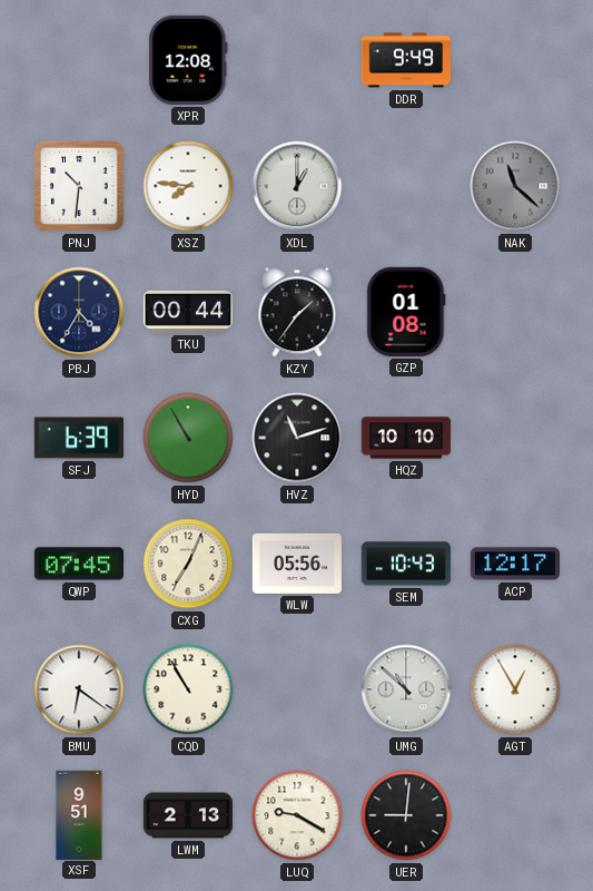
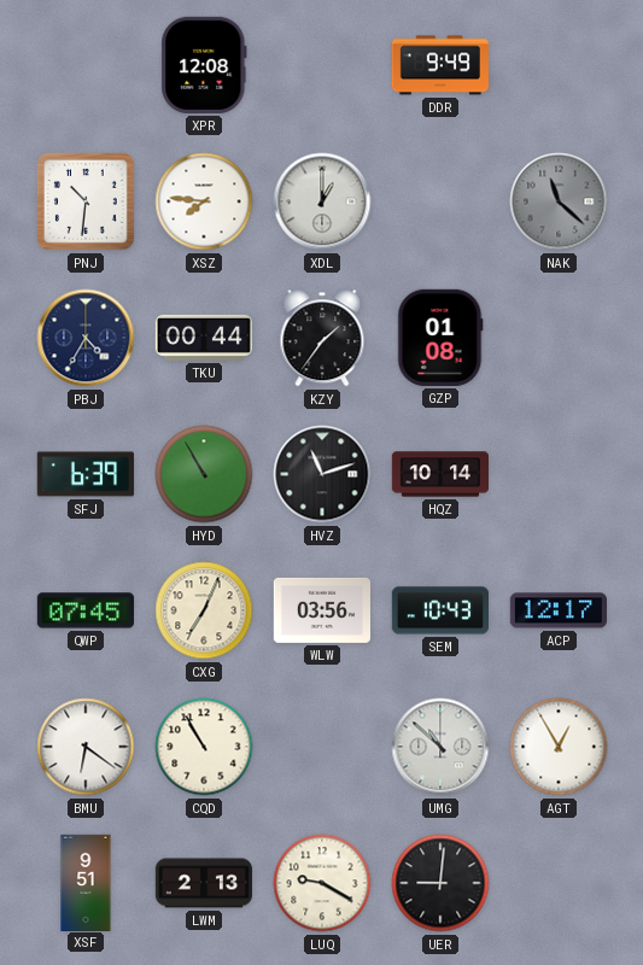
HQZ: 10:10 -> 10:14
WLW: 05:56 -> 03:56
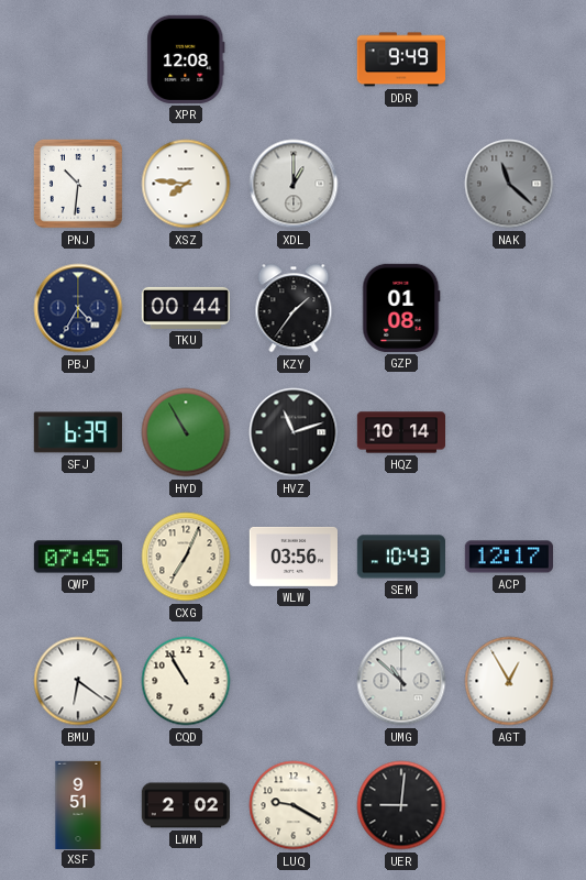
LWM: 2:13 -> 2:02
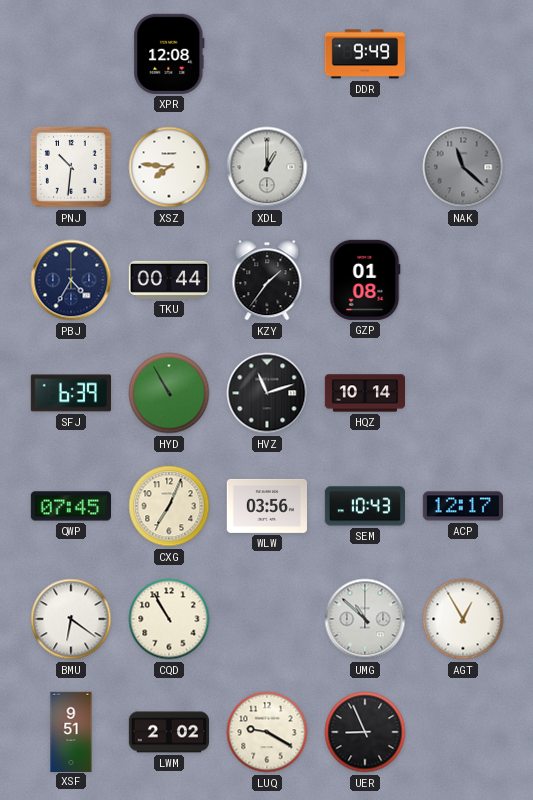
UER: 9:01 -> 8:56
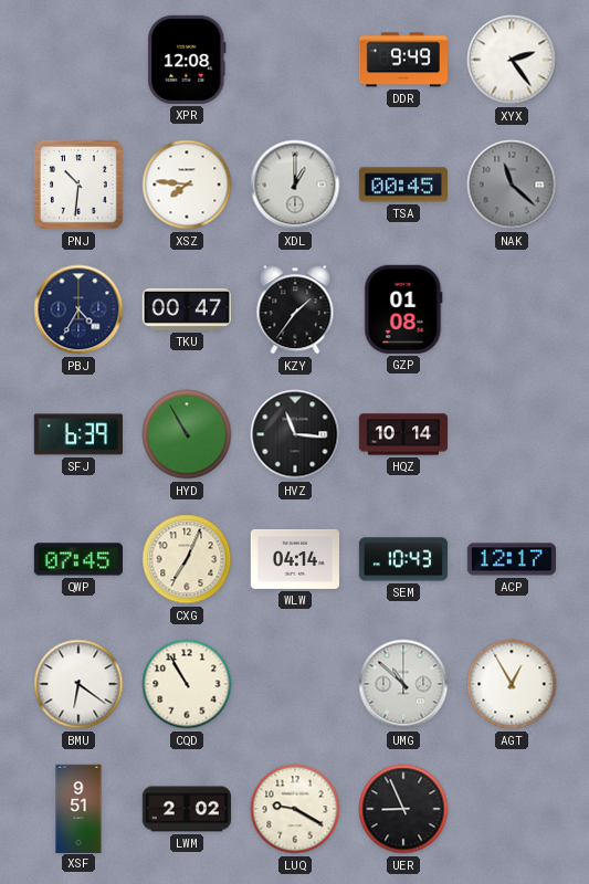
XYX: none -> 2:24
TSA: none -> 00:45
TKU: 00:44 -> 00:47
HVZ: 11:12 -> 11:16
WLW: 03:56 -> 04:14
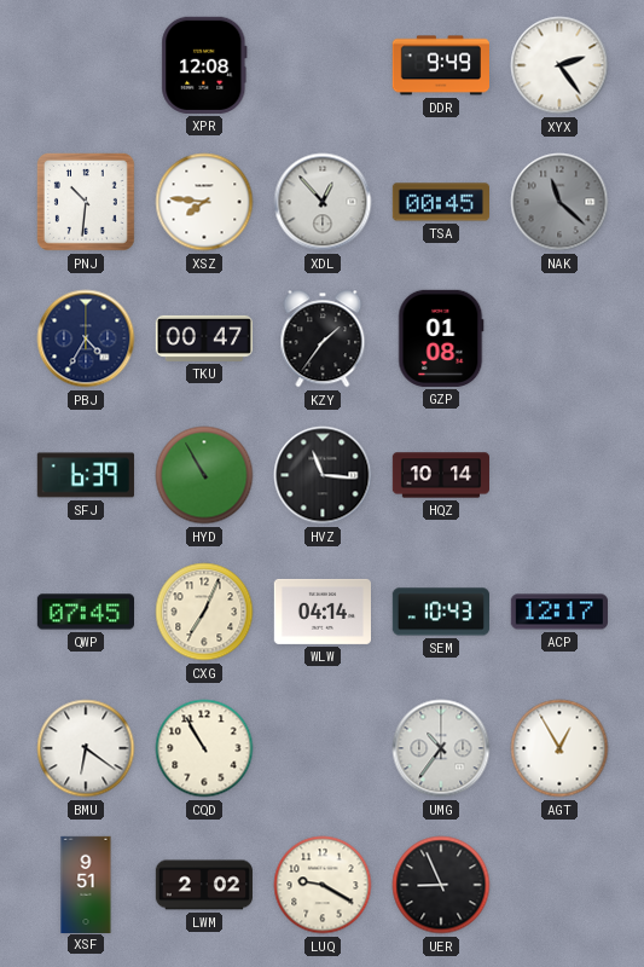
XDL: 1:00 -> 12:53
UMG: 10:52 -> 10:36
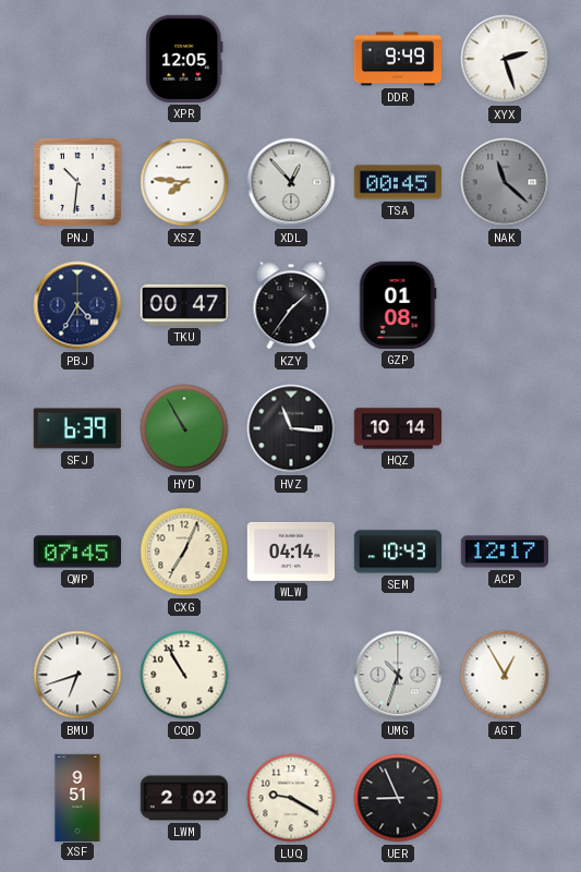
XPR: 12:08 -> 12:05
XYX: 2:24 -> 2:27
BMU: 6:21 -> 6:42
UMG: 10:36 -> 10:33
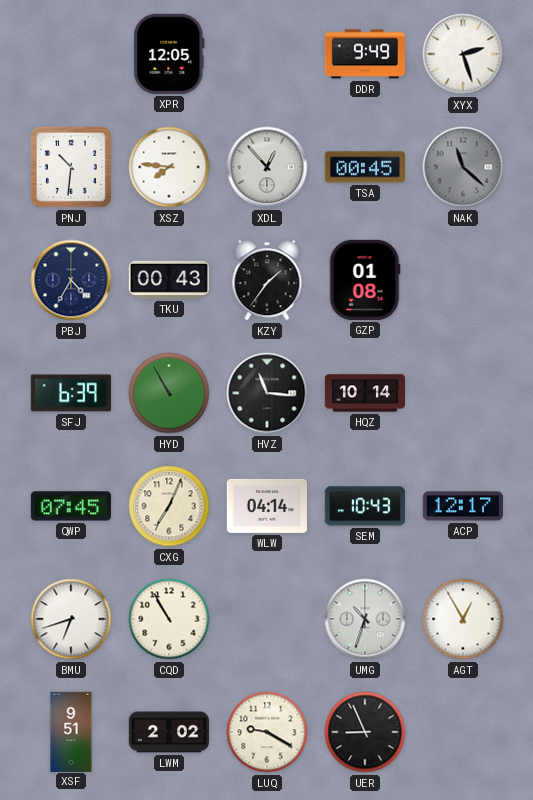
TKU: 00:47 -> 00:43
